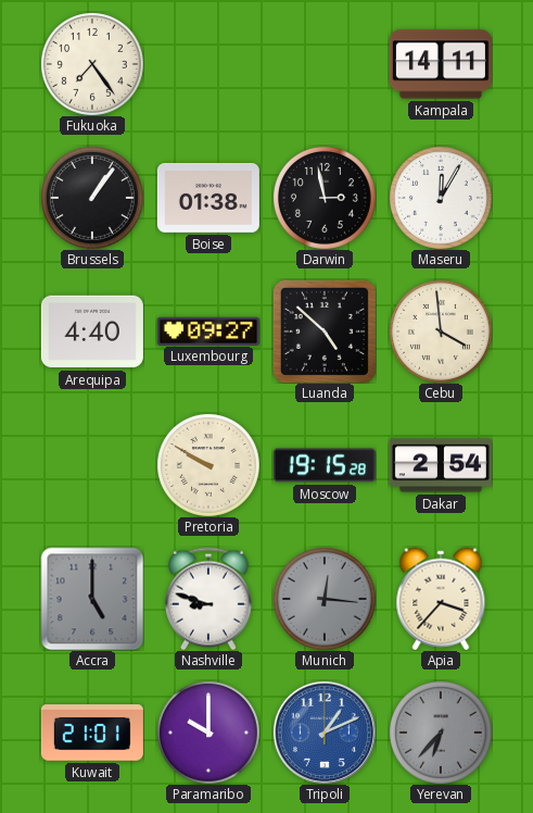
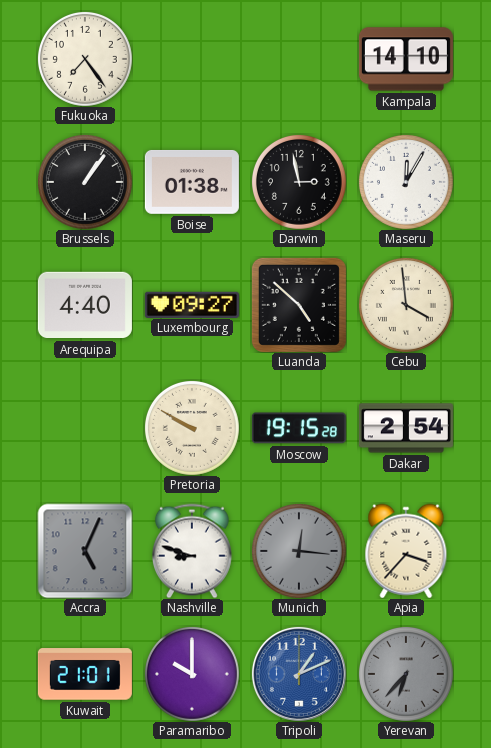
Kampala: 14:11 -> 14:10
Accra: 5:00 -> 5:04
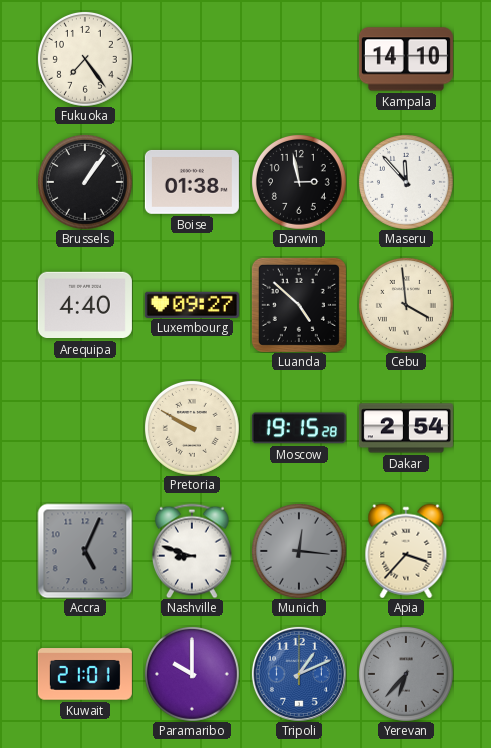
Maseru: 12:05 -> 11:53
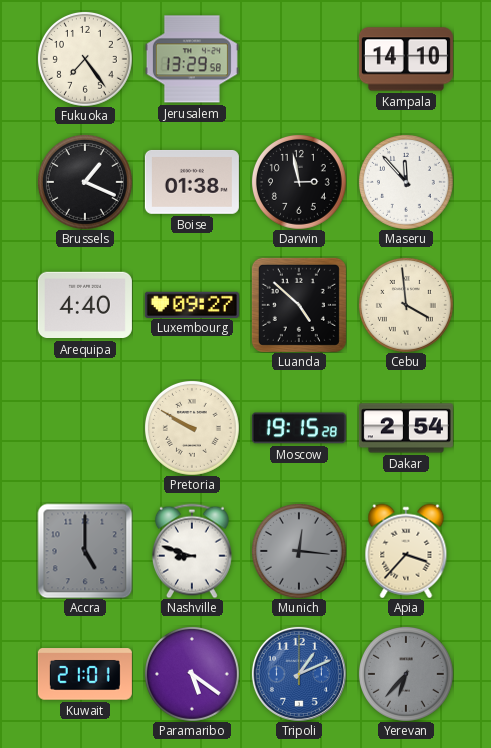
Jerusalem: none -> 13:29
Brussels: 1:06 -> 1:19
Accra: 5:04 -> 5:00
Paramaribo: 10:00 -> 5:21
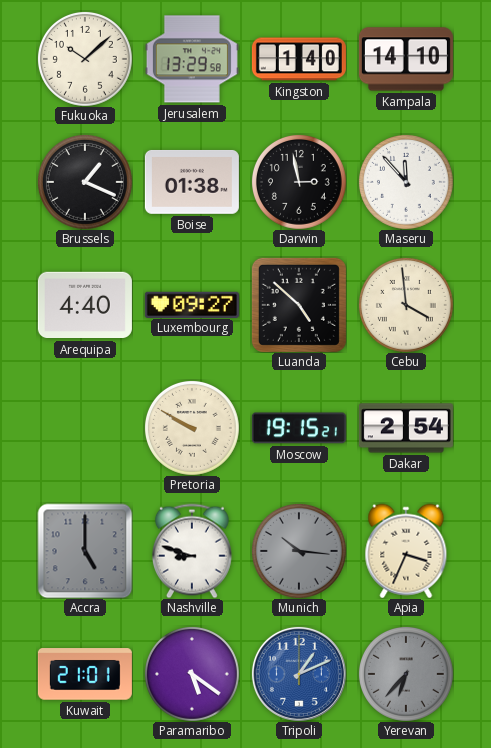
Fukuoka: 7:24 -> 10:08
Kingston: none -> 1:40
Moscow: 19:15:28 -> 19:15:21
Munich: 12:16 -> 10:16
Apia: 3:37 -> 3:34
